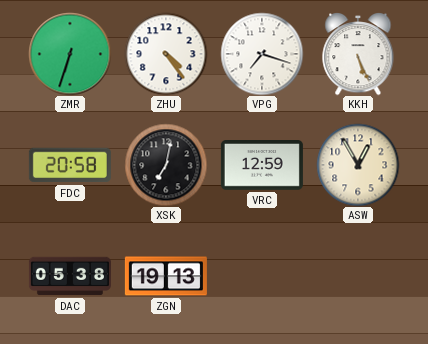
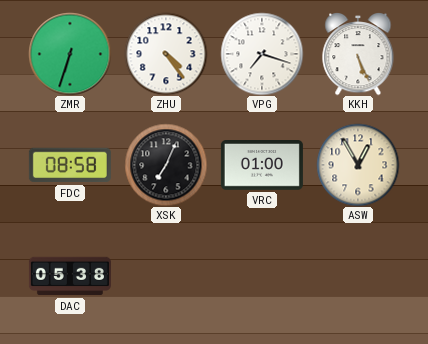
FDC: 20:58 -> 08:58
XSK: 7:02 -> 7:04
VRC: 12:59 -> 01:00
ZGN: 19:13 -> none
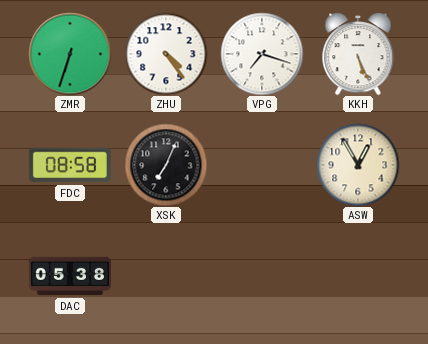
VRC: 01:00 -> none
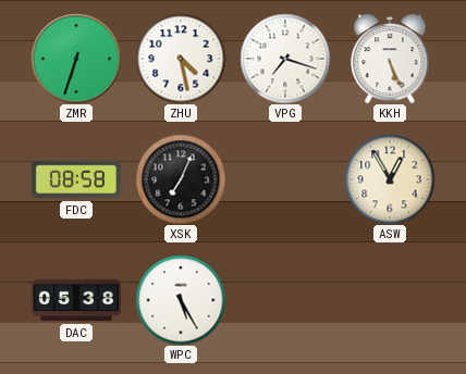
ZHU: 4:24 -> 4:28
WPC: none -> 5:25
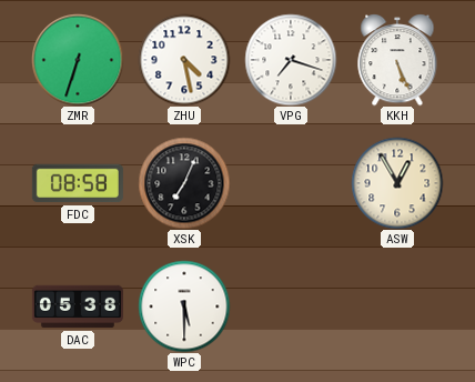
WPC: 5:25 -> 5:30
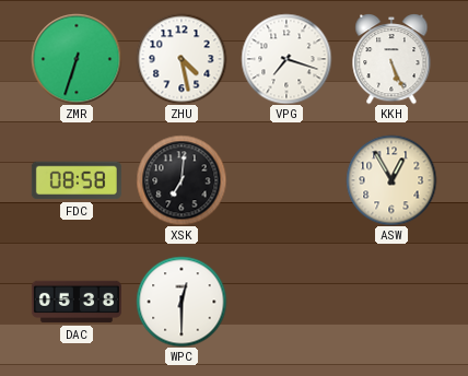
XSK: 7:04 -> 7:01
WPC: 5:30 -> 12:30
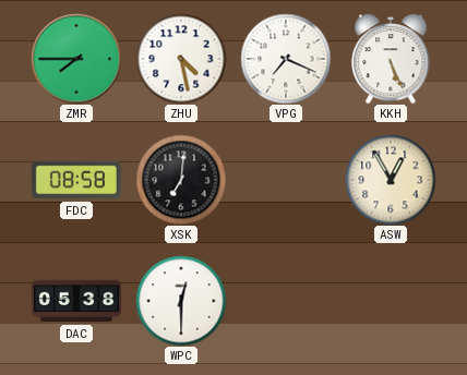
ZMR: 6:33 -> 7:45
VPG: 7:18 -> 7:19
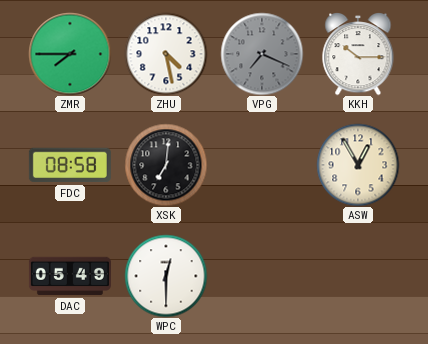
VPG dial: white -> grey
KKH: 5:26 -> 10:15
DAC: 05:38 -> 05:49
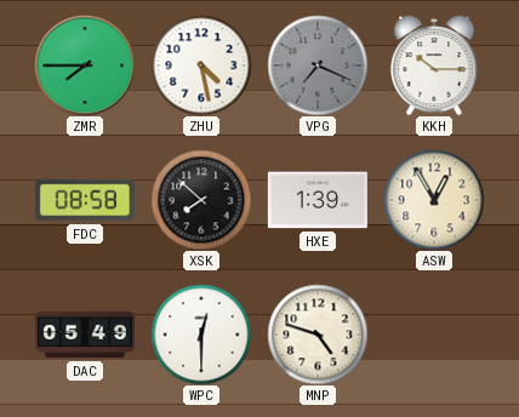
XSK: 7:01 -> 7:52
HXE: none -> 1:39
MNP: none -> 4:48
